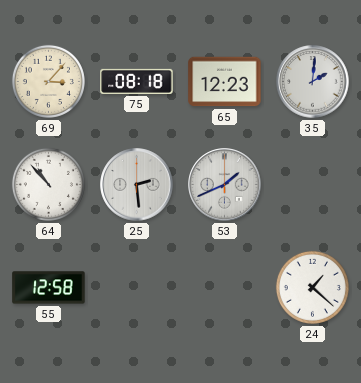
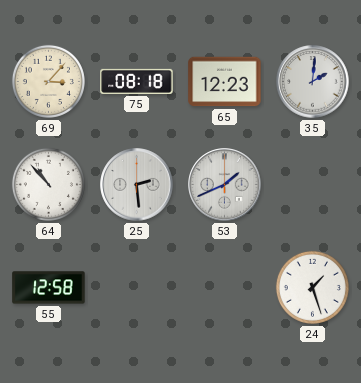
24: 1:22 -> 1:27
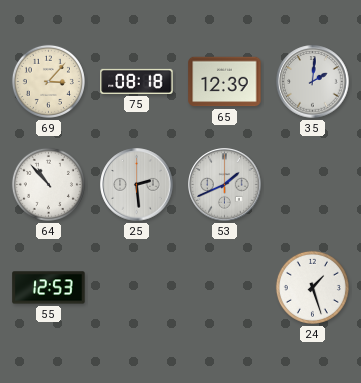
65: 12:23 -> 12:39
55: 12:58 -> 12:53
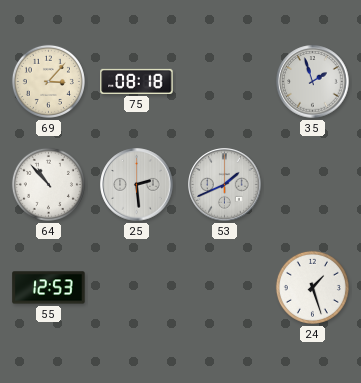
65: 12:39 -> none
35: 2:01 -> 1:57
